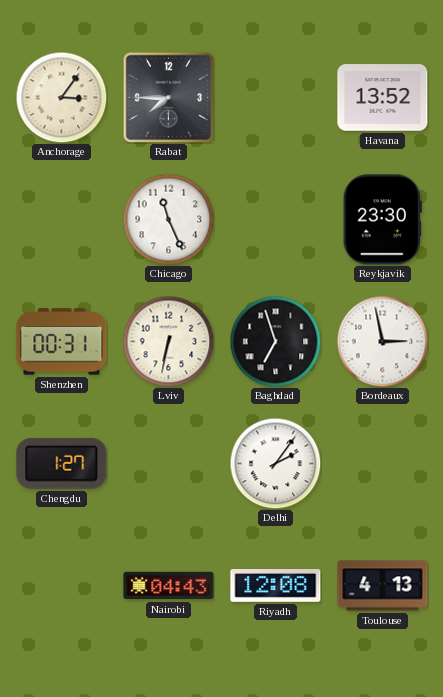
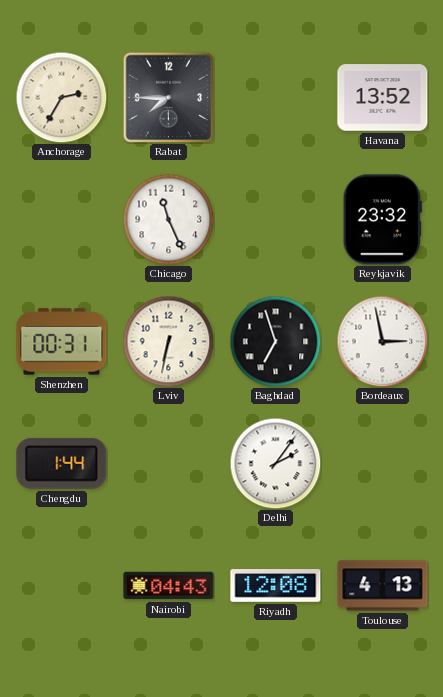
Anchorage: 3:06 -> 2:35
Reykjavik: 23:30 -> 23:32
Chengdu: 1:27 -> 1:44
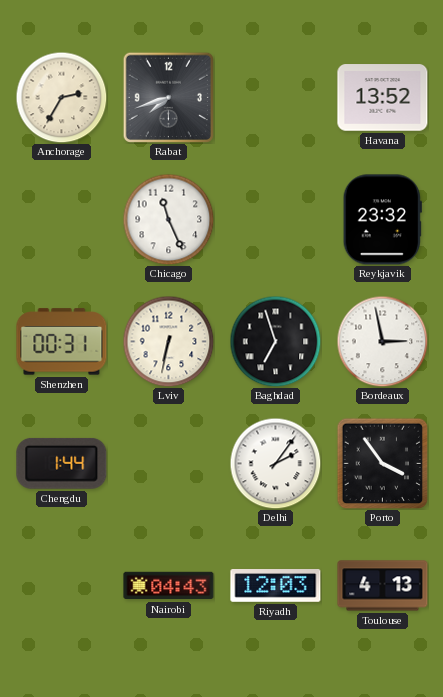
Rabat: 7:45 -> 7:42
Porto: none -> 3:54
Riyadh: 12:08 -> 12:03
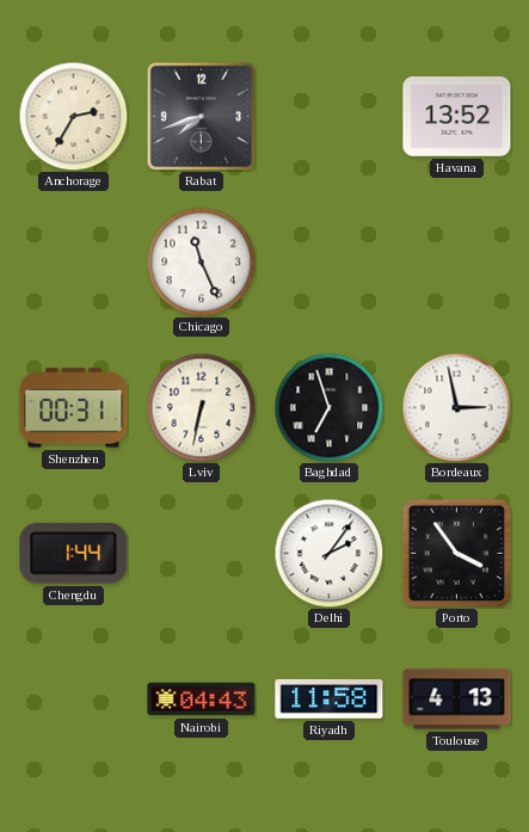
Reykjavik: 23:32 -> none
Riyadh: 12:03 -> 11:58
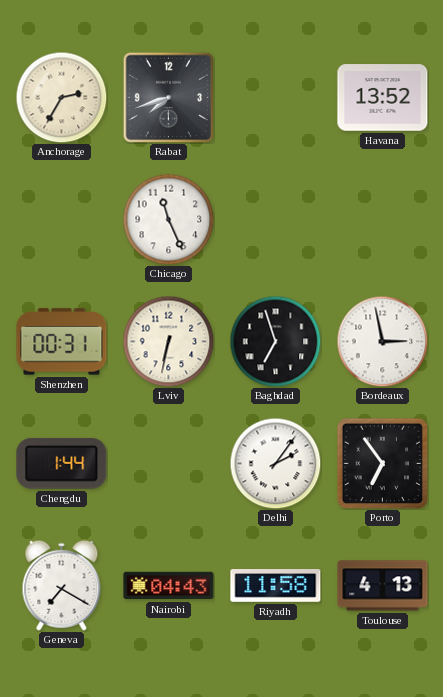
Porto: 3:54 -> 6:54
Geneva: none -> 7:20
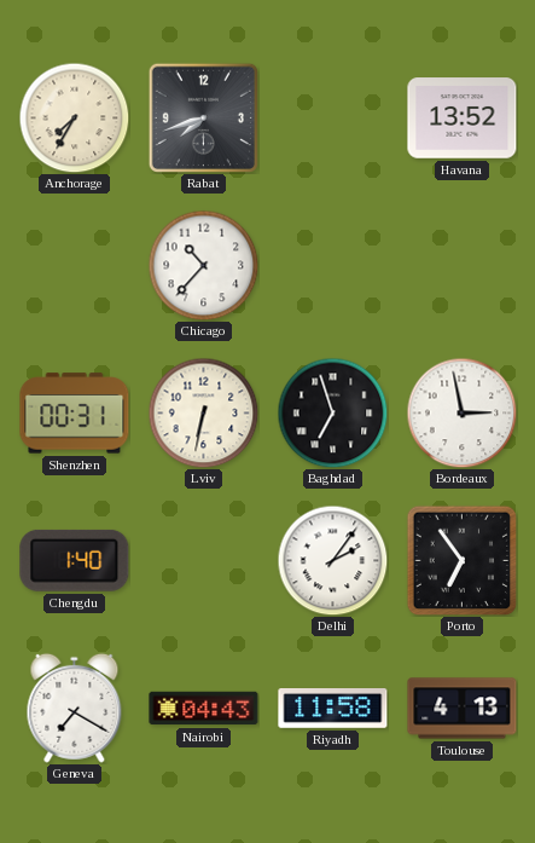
Anchorage: 2:35 -> 7:35
Chicago: 11:26 -> 10:37
Chengdu: 1:44 -> 1:40
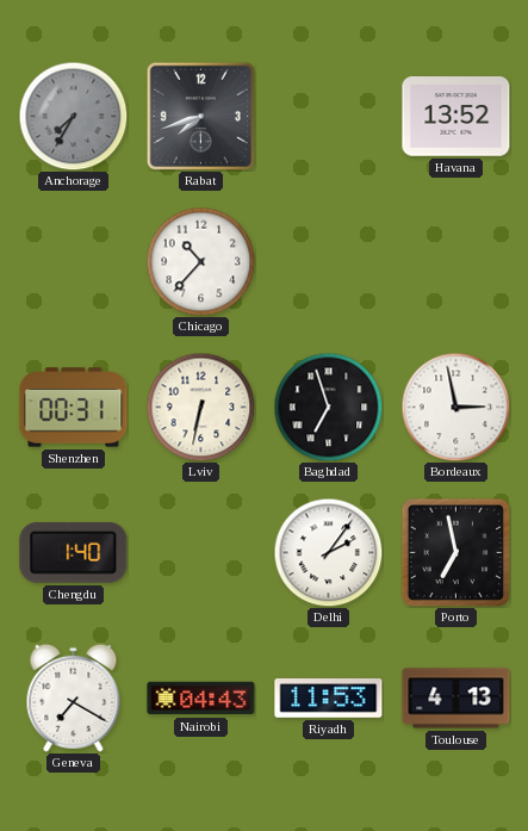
Anchorage dial: cream -> grey
Porto: 6:54 -> 6:58
Riyadh: 11:58 -> 11:53
